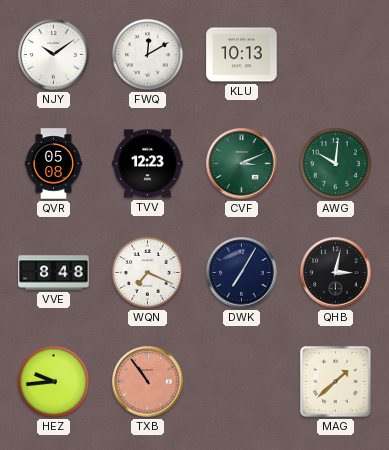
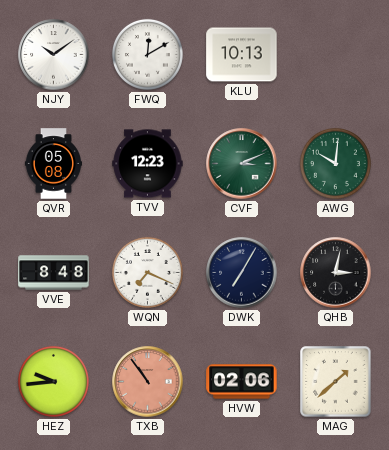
HVW: none -> 02:06
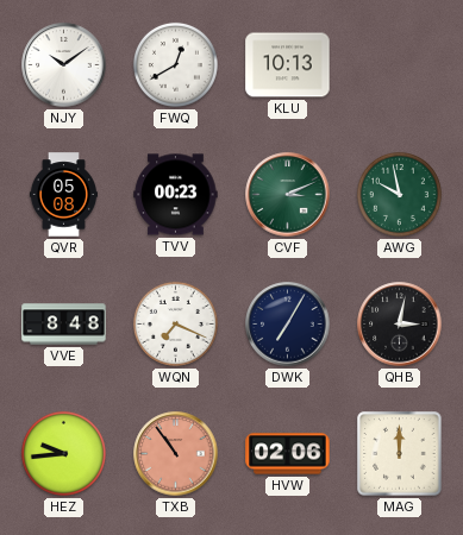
FWQ: 12:10 -> 12:40
TVV: 12:23 -> 00:23
AWG: 10:01 -> 9:58
MAG: 1:38 -> 12:00
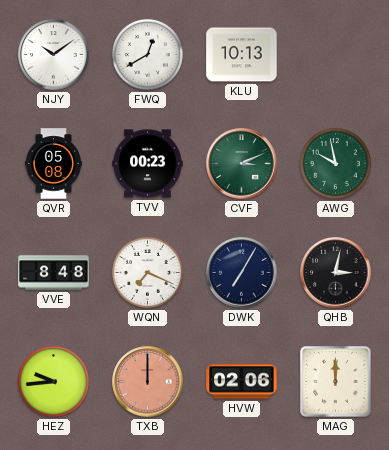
TXB: 10:54 -> 12:00
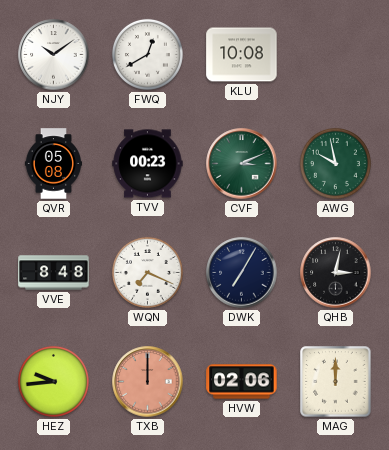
KLU: 10:13 -> 10:08
